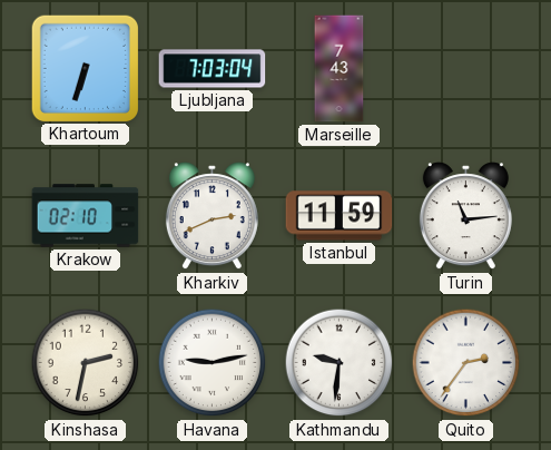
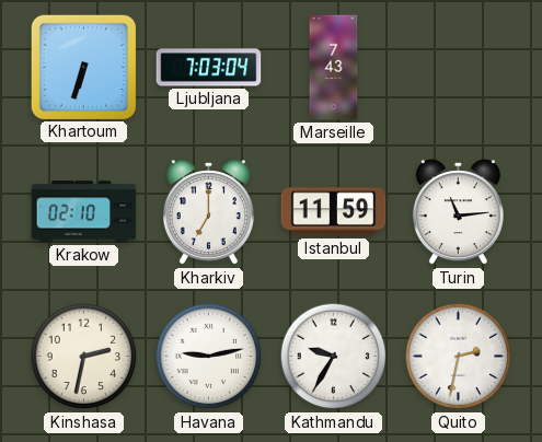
Kharkiv: 2:41 -> 7:00
Kathmandu: 9:31 -> 9:35
Quito: 2:36 -> 2:32
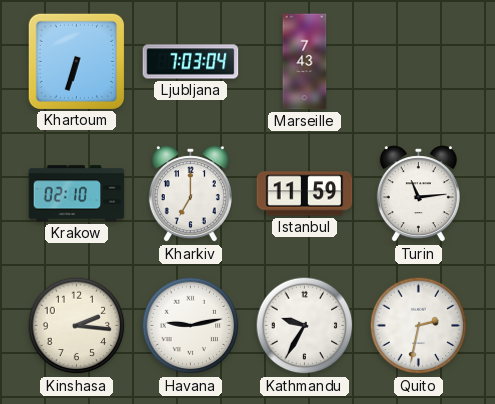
Kinshasa: 2:32 -> 2:16
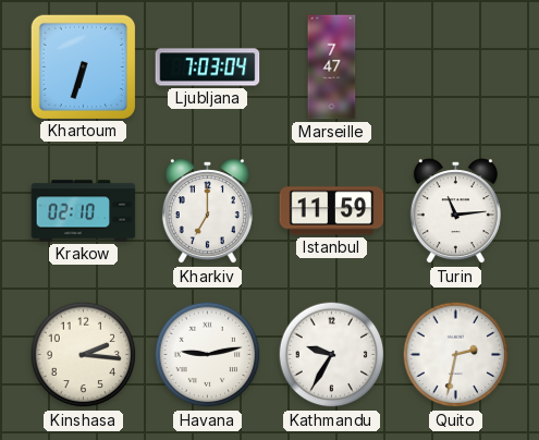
Marseille: 7:43 -> 7:47
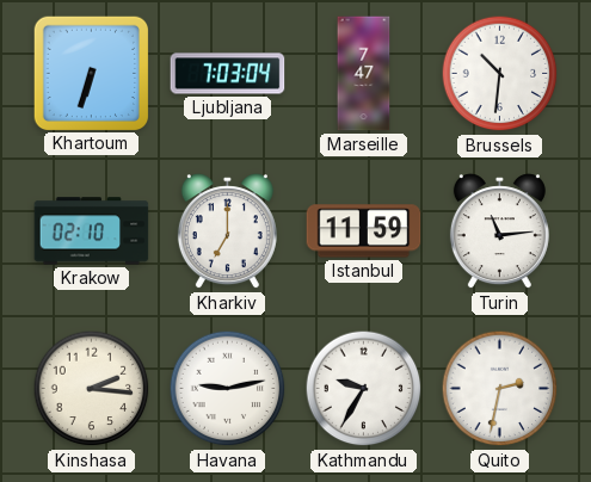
Brussels: none -> 10:31
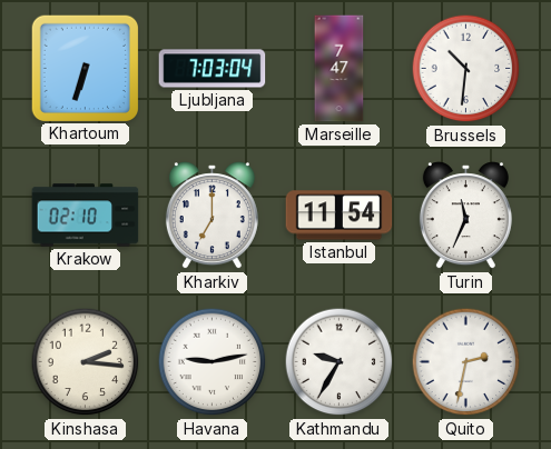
Istanbul: 11:59 -> 11:54
Turin: 11:14 -> 11:34
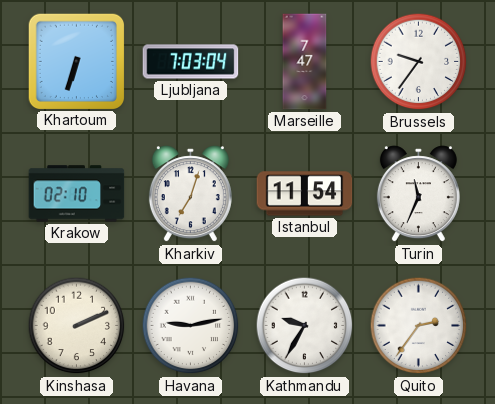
Brussels: 10:31 -> 9:36
Kharkiv: 7:00 -> 7:03
Kinshasa: 2:16 -> 2:11
Quito: 2:32 -> 2:36
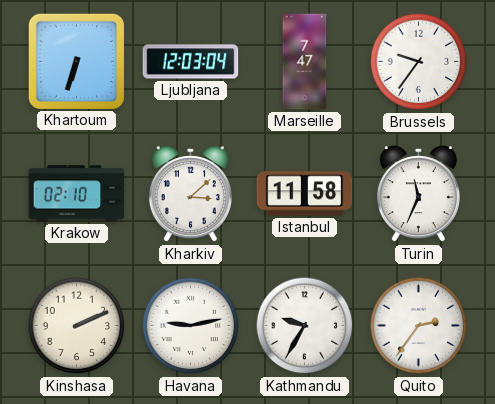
Ljubljana: 7:03 -> 12:03
Kharkiv: 7:03 -> 3:08
Istanbul: 11:54 -> 11:58
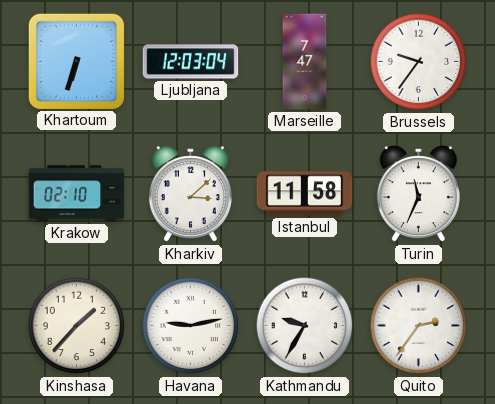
Kinshasa: 2:11 -> 1:37
